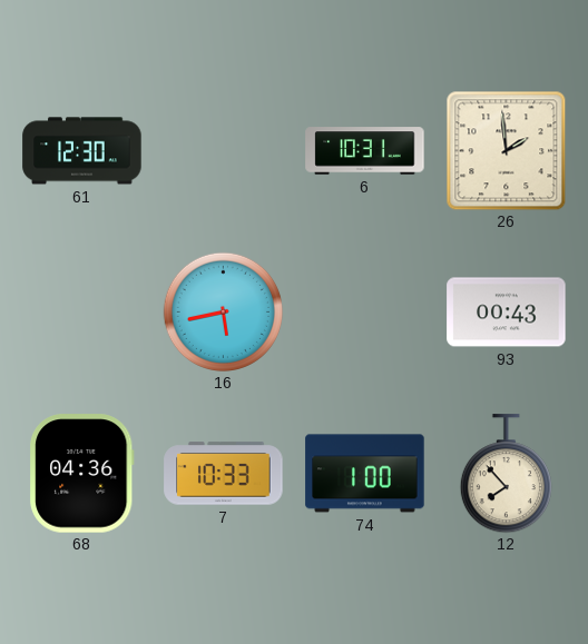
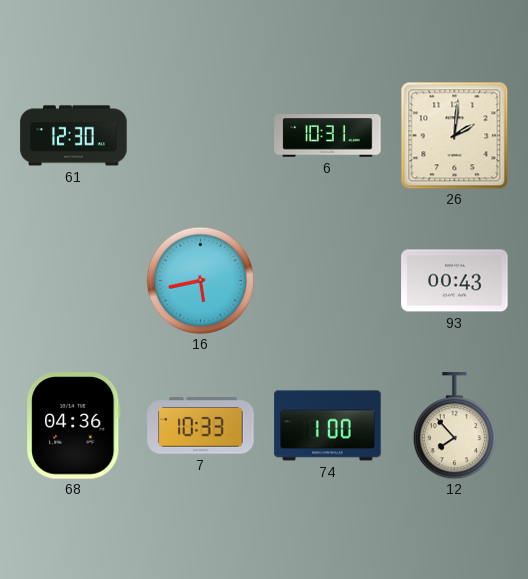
26: 1:59 -> 2:01
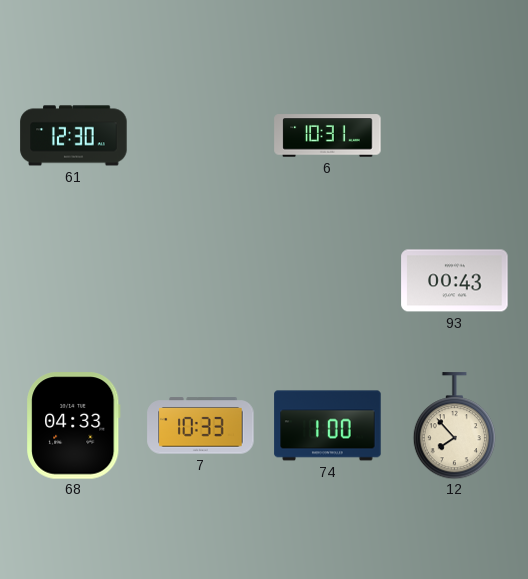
26: 2:01 -> none
16: 5:43 -> none
68: 04:36 -> 04:33
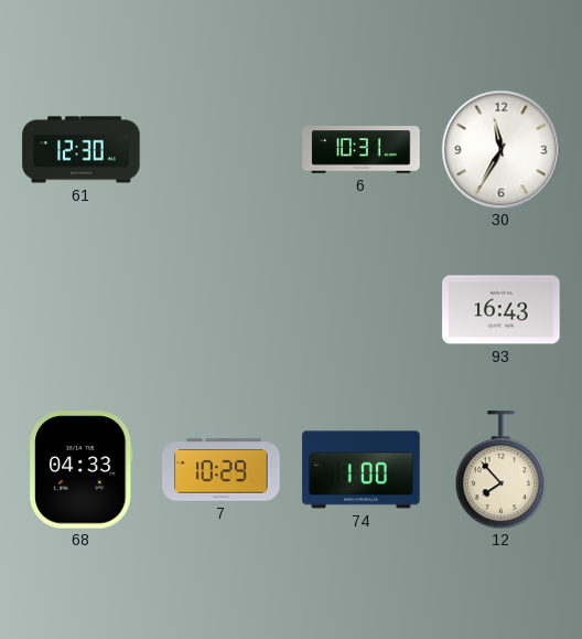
30: none -> 11:35
93: 00:43 -> 16:43
7: 10:33 -> 10:29
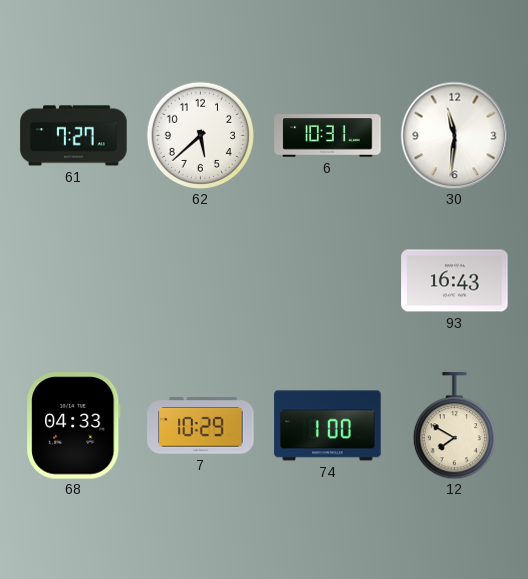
61: 12:30 -> 7:27
62: none -> 5:38
30: 11:35 -> 11:31
12: 7:53 -> 7:50
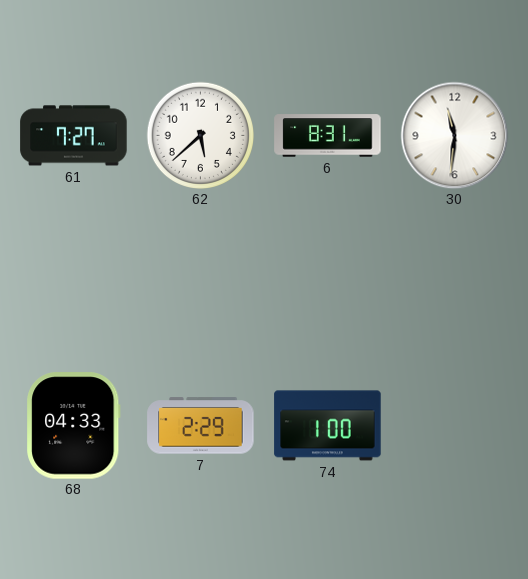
6: 10:31 -> 8:31
93: 16:43 -> none
7: 10:29 -> 2:29
12: 7:50 -> none
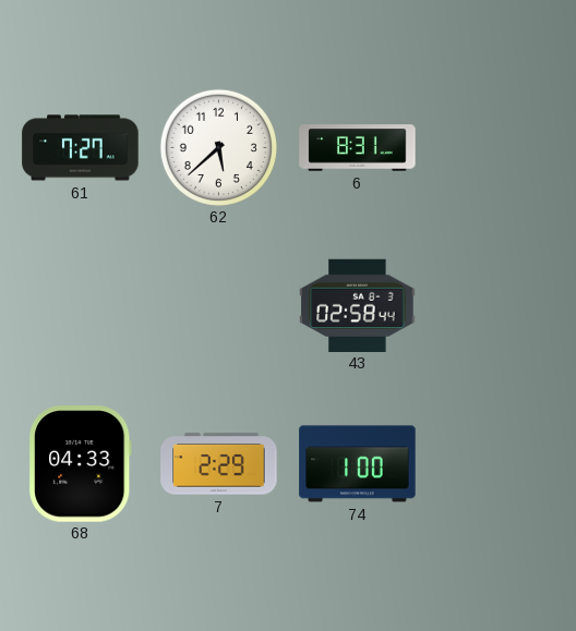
30: 11:31 -> none
43: none -> 02:58
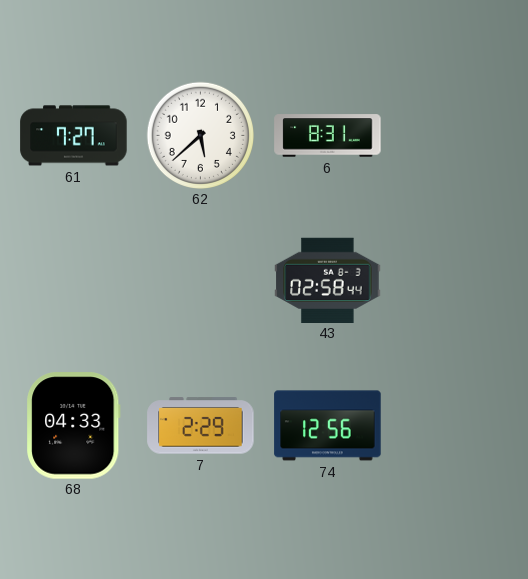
74: 1:00 -> 12:56
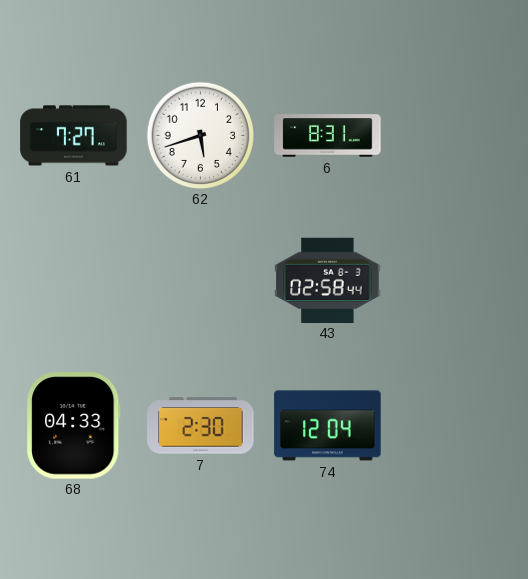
62: 5:38 -> 5:42
7: 2:29 -> 2:30
74: 12:56 -> 12:04
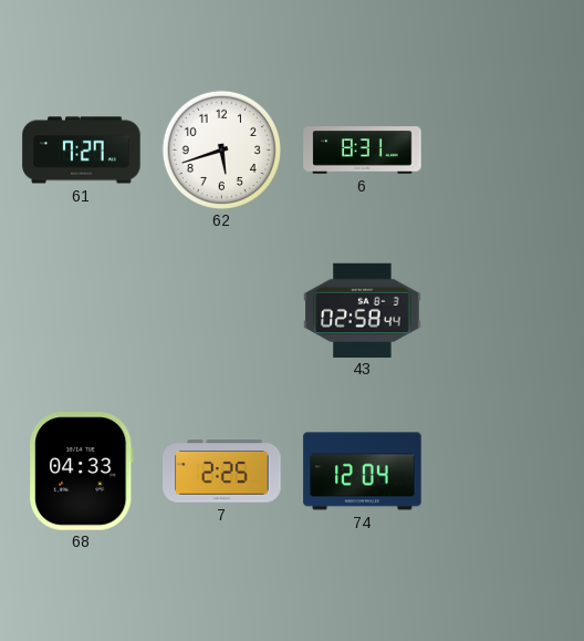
7: 2:30 -> 2:25
